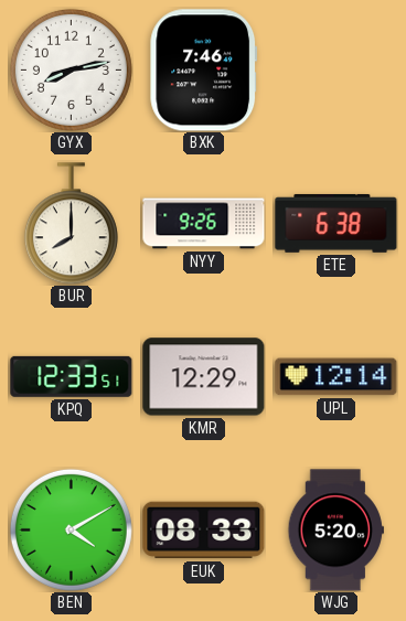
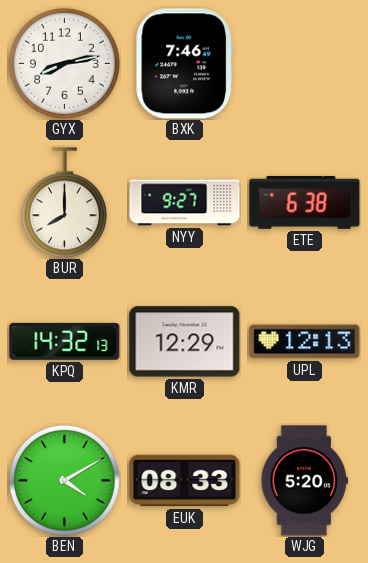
NYY: 9:26 -> 9:27
KPQ: 12:33 -> 14:32
UPL: 12:14 -> 12:13
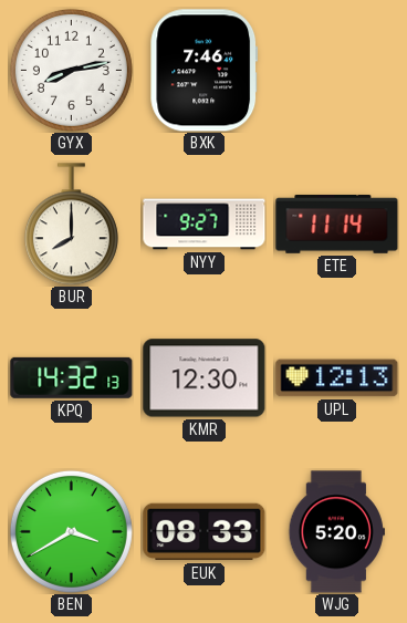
ETE: 6:38 -> 11:14
KMR: 12:29 -> 12:30
BEN: 4:10 -> 3:40
